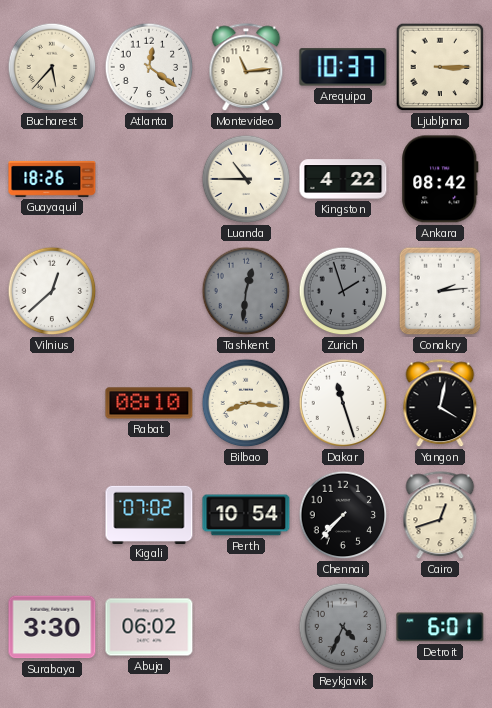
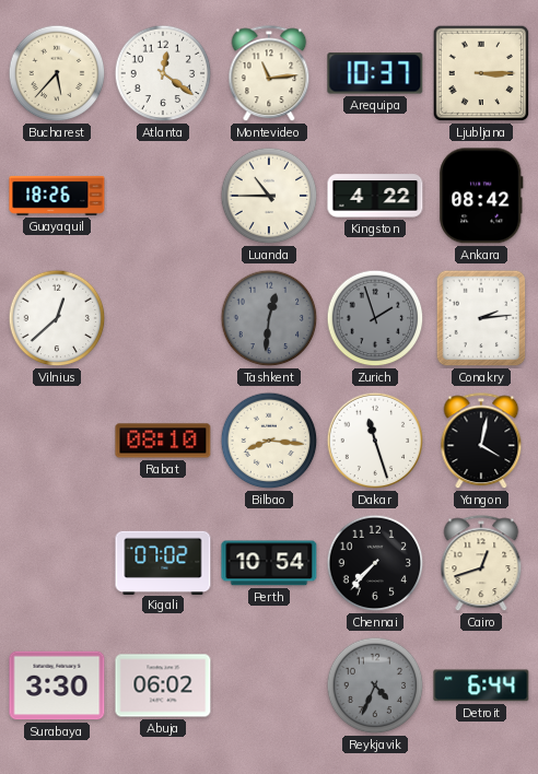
Detroit: 6:01 -> 6:44
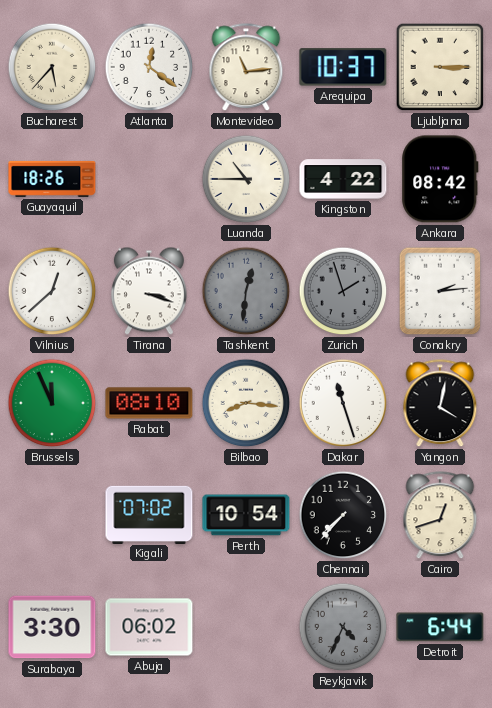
Tirana: none -> 3:18
Brussels: none -> 11:56
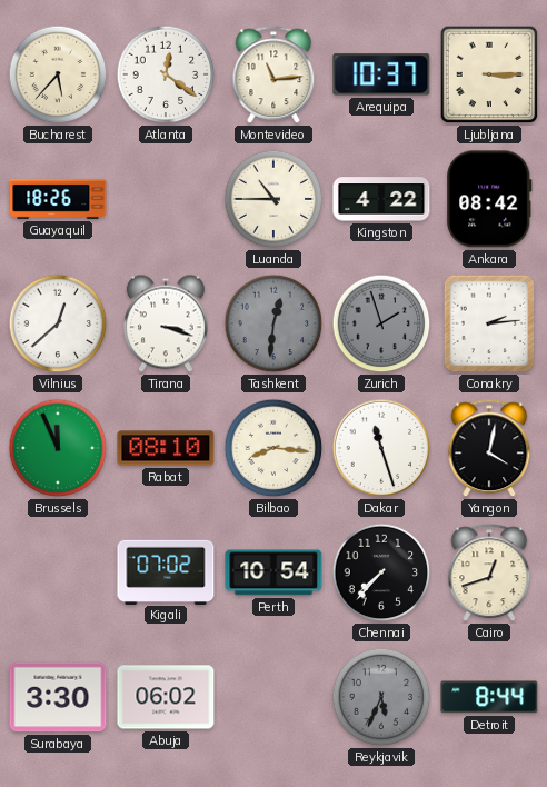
Reykjavik: 4:34 -> 5:34
Detroit: 6:44 -> 8:44
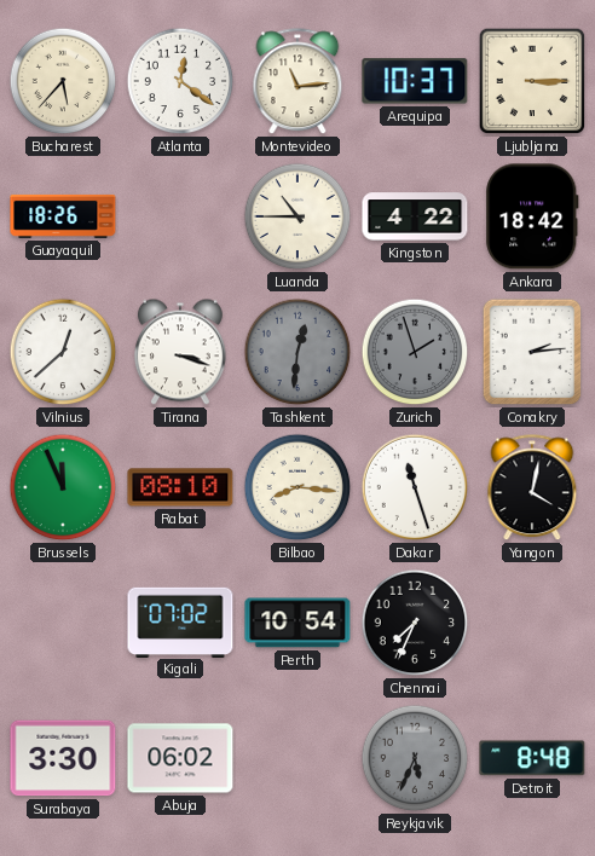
Ankara: 08:42 -> 18:42
Chennai: 7:37 -> 7:34
Cairo: 12:42 -> none
Detroit: 8:44 -> 8:48
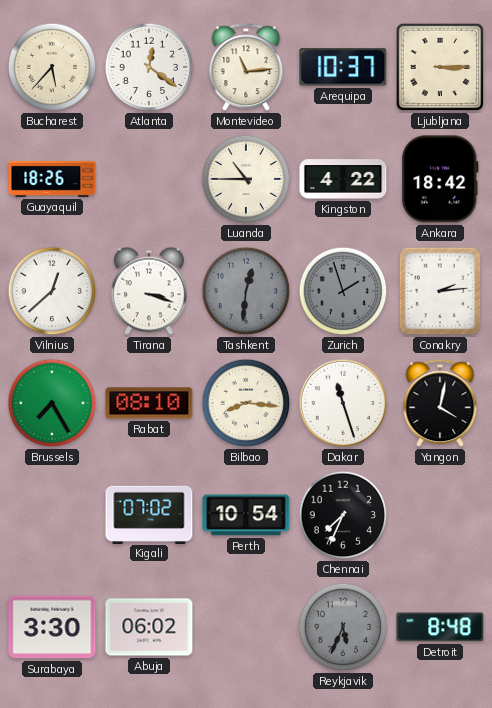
Brussels: 11:56 -> 7:25
